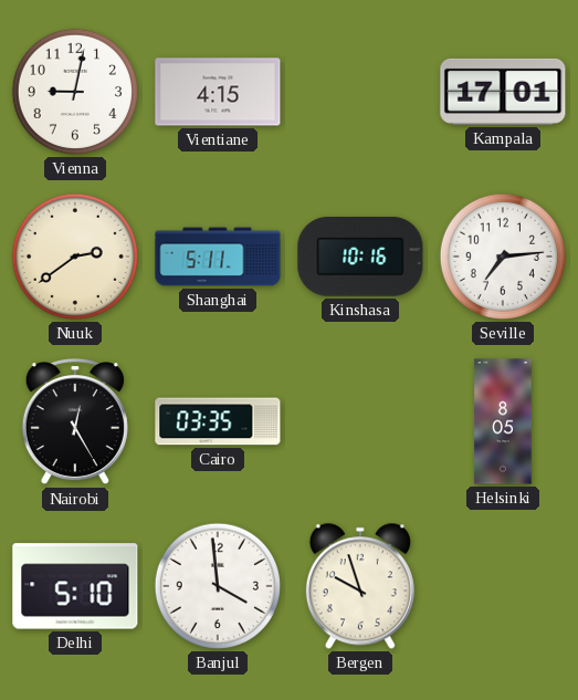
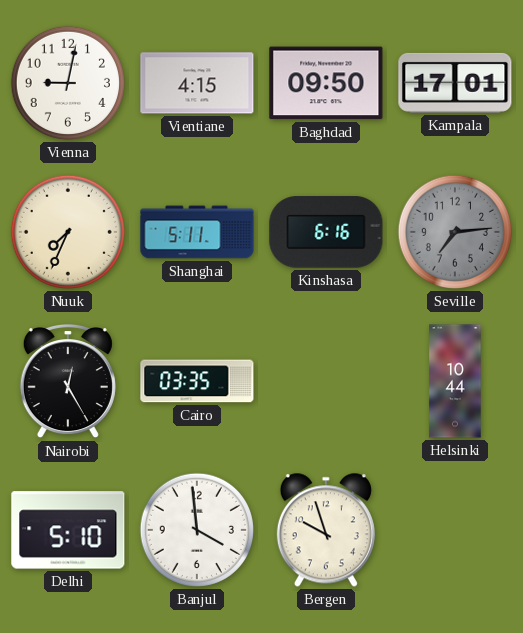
Baghdad: none -> 09:50
Nuuk: 2:39 -> 7:34
Kinshasa: 10:16 -> 6:16
Seville dial: white -> grey
Helsinki: 8:05 -> 10:44
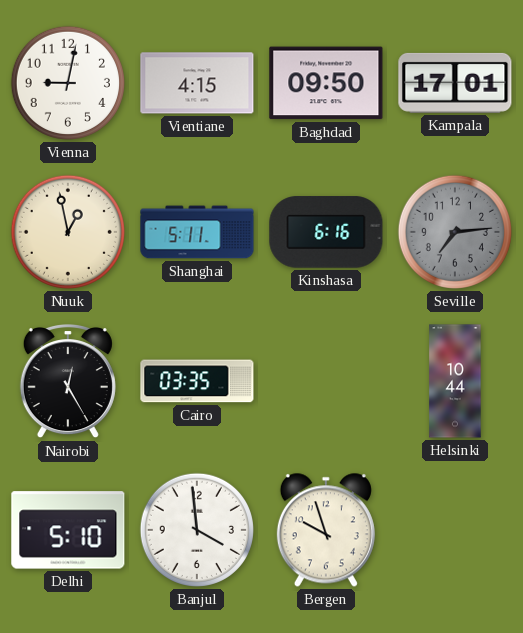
Nuuk: 7:34 -> 12:58
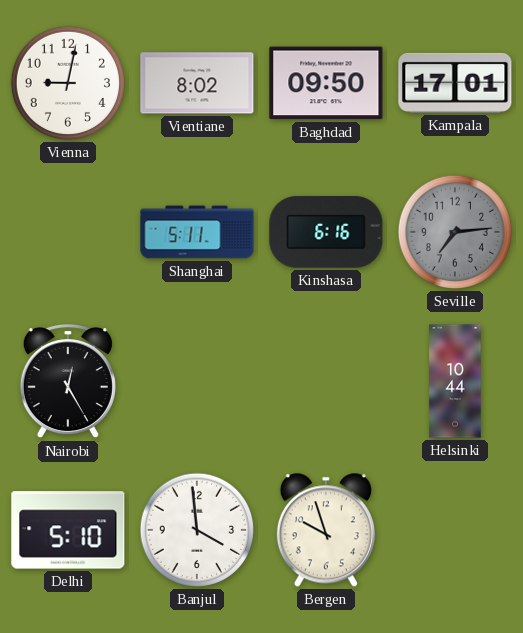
Vientiane: 4:15 -> 8:02
Nuuk: 12:58 -> none
Cairo: 03:35 -> none
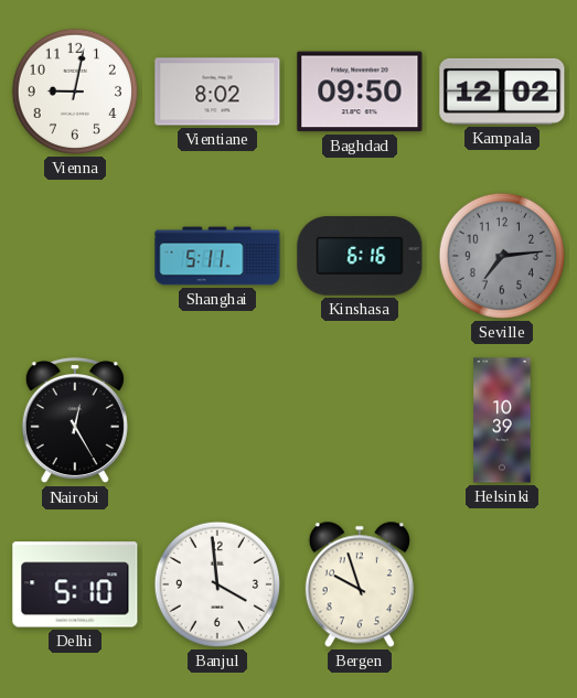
Kampala: 17:01 -> 12:02
Helsinki: 10:44 -> 10:39
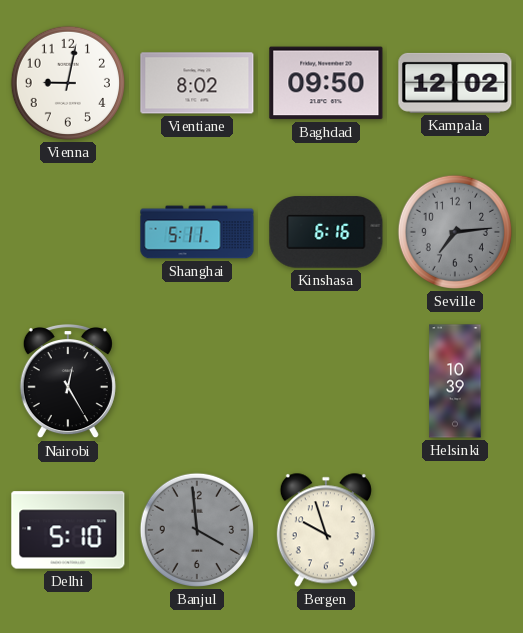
Banjul dial: white -> grey
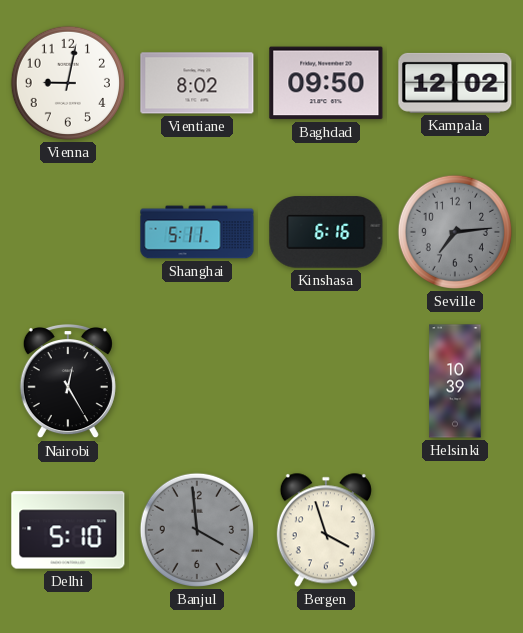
Bergen: 9:57 -> 3:57
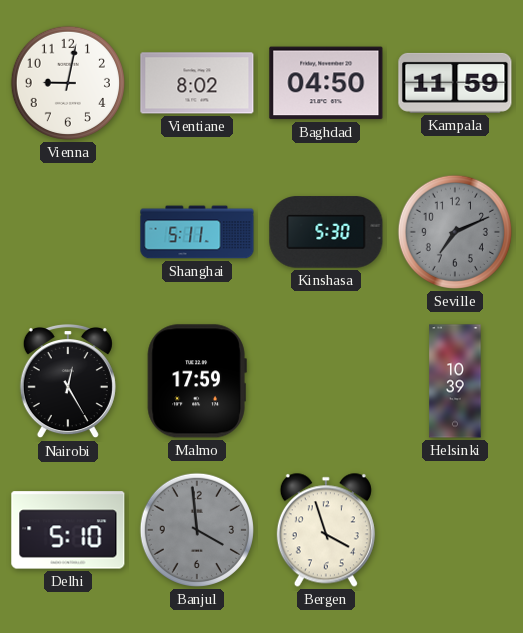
Baghdad: 09:50 -> 04:50
Kampala: 12:02 -> 11:59
Kinshasa: 6:16 -> 5:30
Seville: 7:14 -> 7:11
Malmo: none -> 17:59
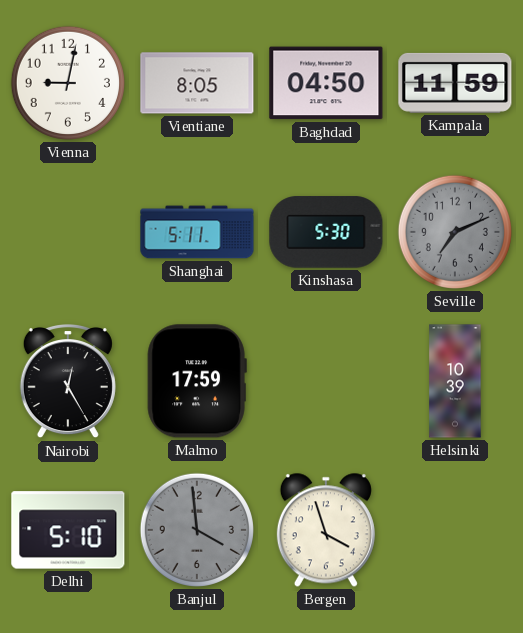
Vientiane: 8:02 -> 8:05
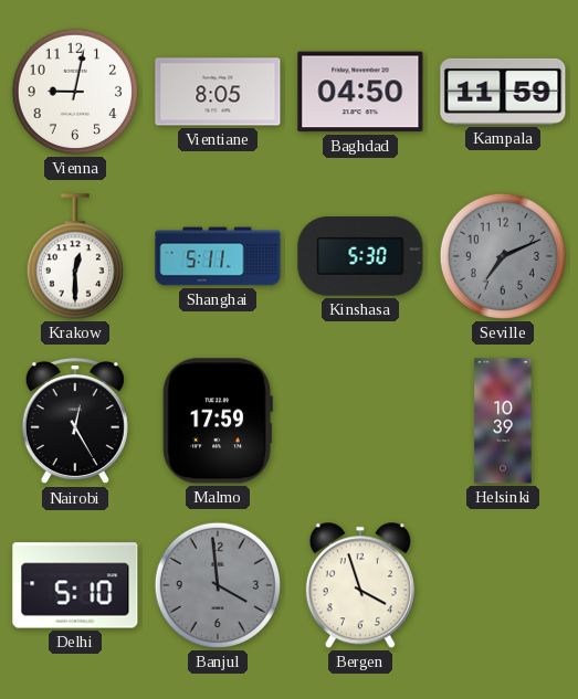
Krakow: none -> 12:30
